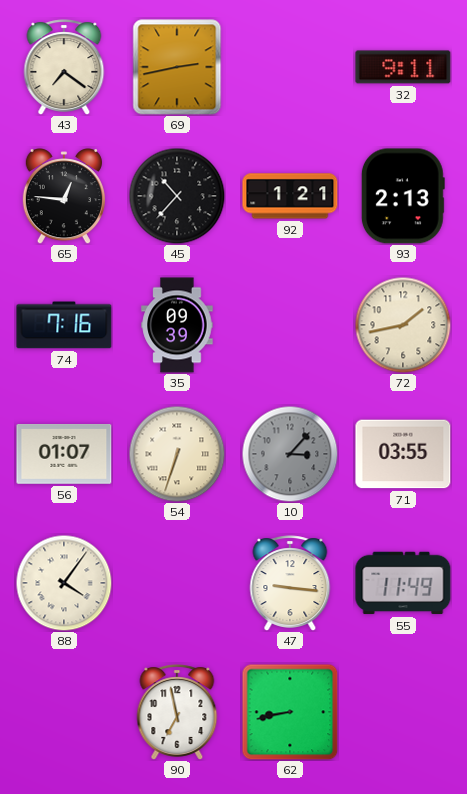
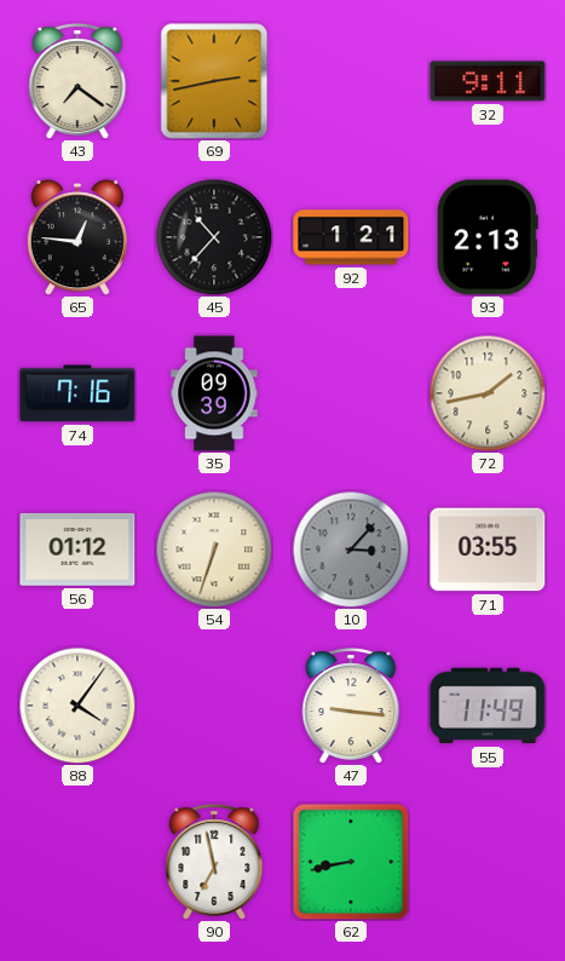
56: 01:07 -> 01:12
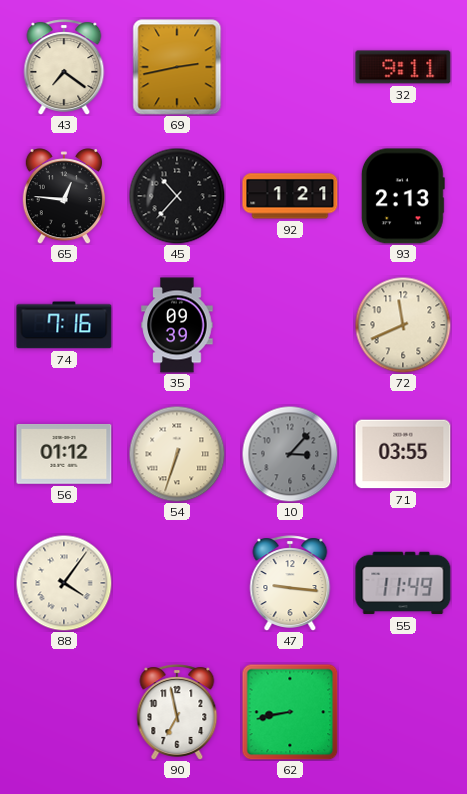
72: 1:43 -> 11:41
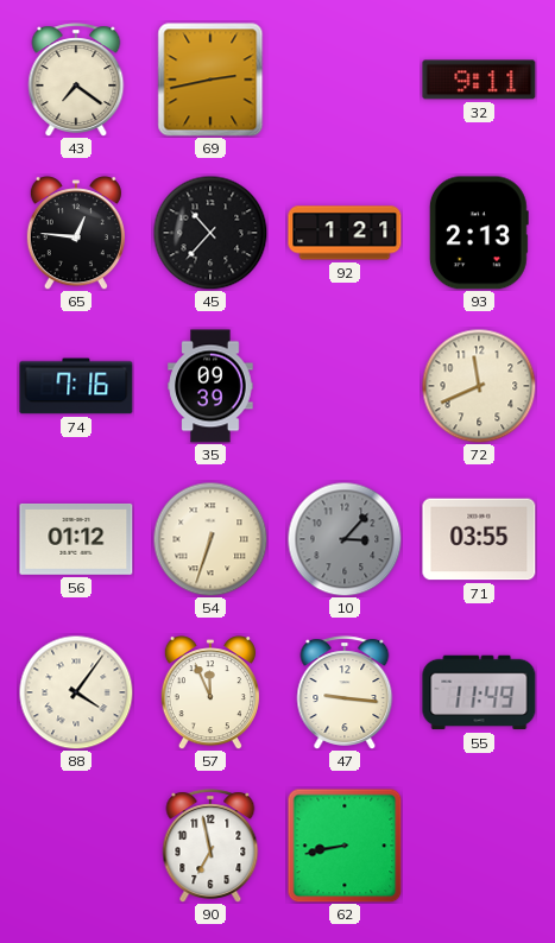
57: none -> 11:56
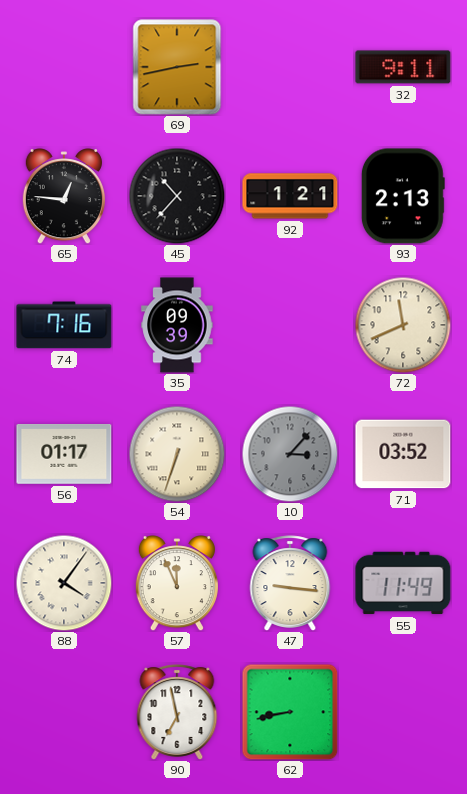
43: 7:21 -> none
56: 01:12 -> 01:17
71: 03:55 -> 03:52
